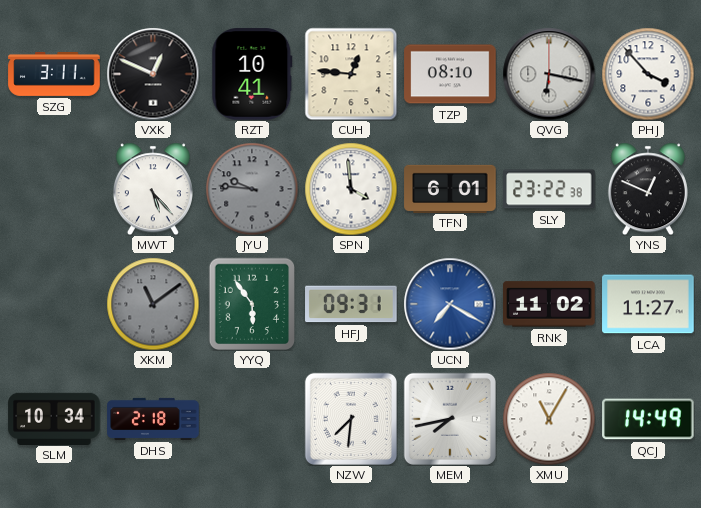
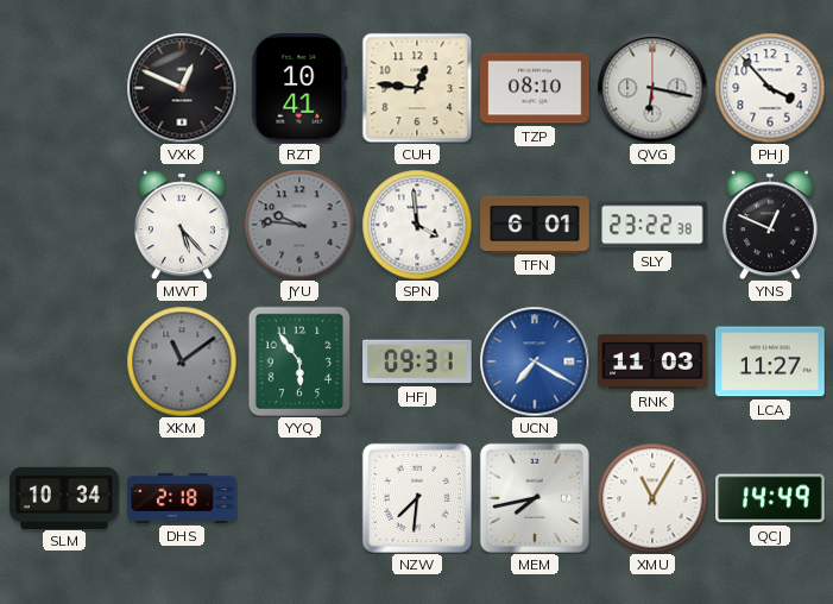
SZG: 3:11 -> none
RNK: 11:02 -> 11:03
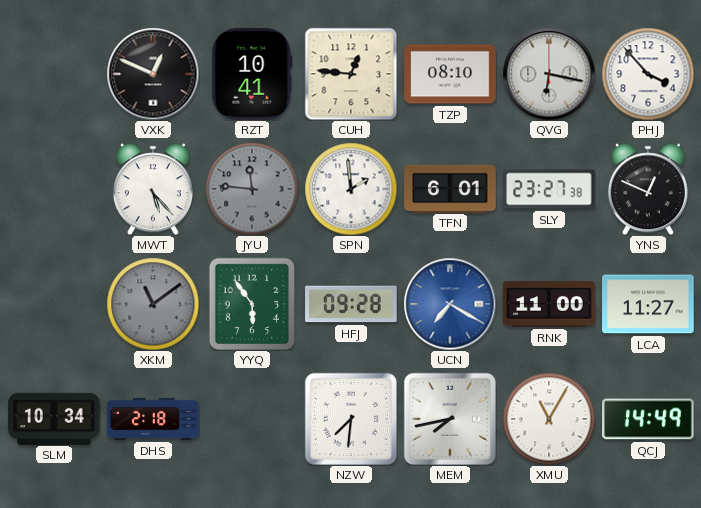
JYU: 9:46 -> 11:46
SPN: 3:59 -> 1:59
SLY: 23:22 -> 23:27
HFJ: 09:31 -> 09:28
RNK: 11:03 -> 11:00
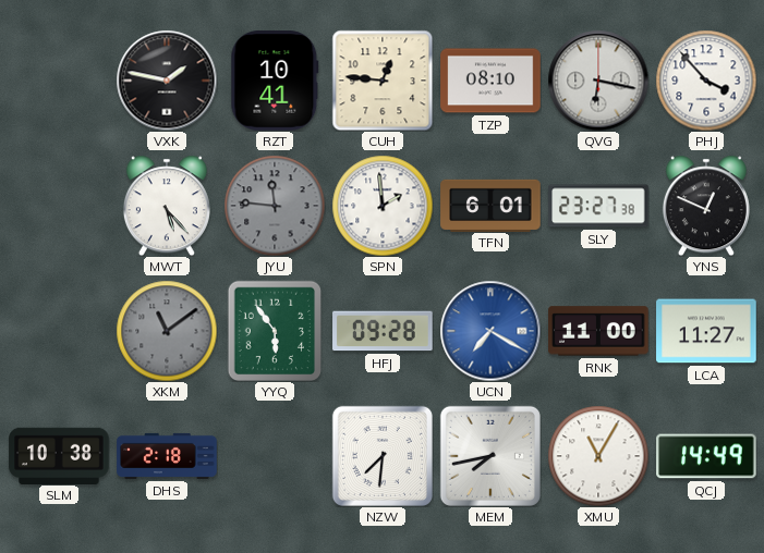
VXK: 12:49 -> 1:47
SLM: 10:34 -> 10:38
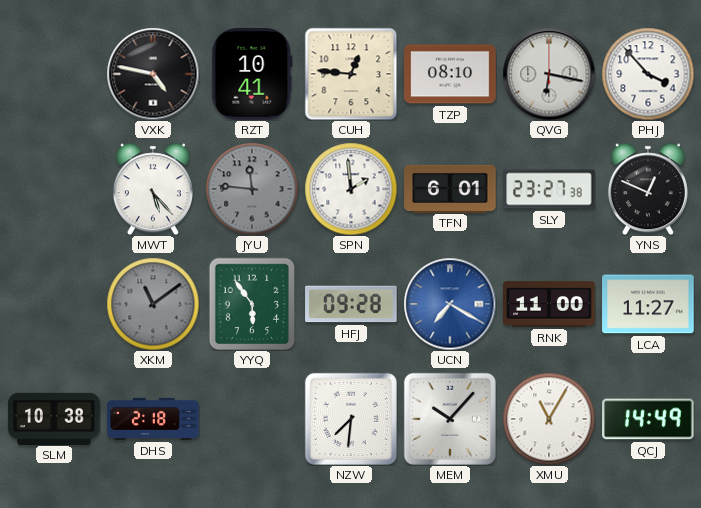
VXK: 1:47 -> 4:47
MEM: 7:43 -> 10:07
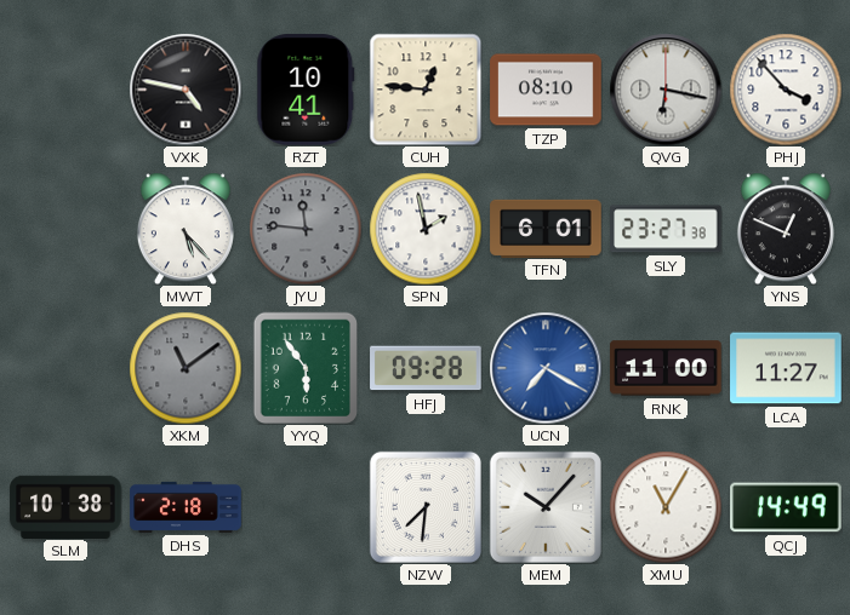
SPN: 1:59 -> 1:58
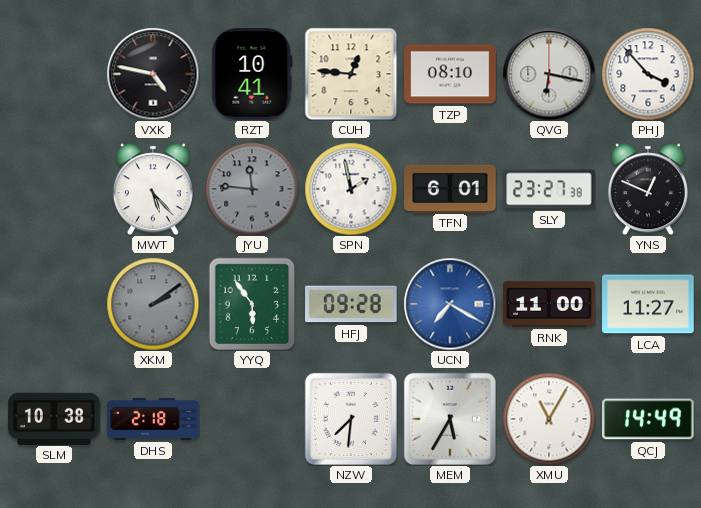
XKM: 11:09 -> 2:09
MEM: 10:07 -> 5:35
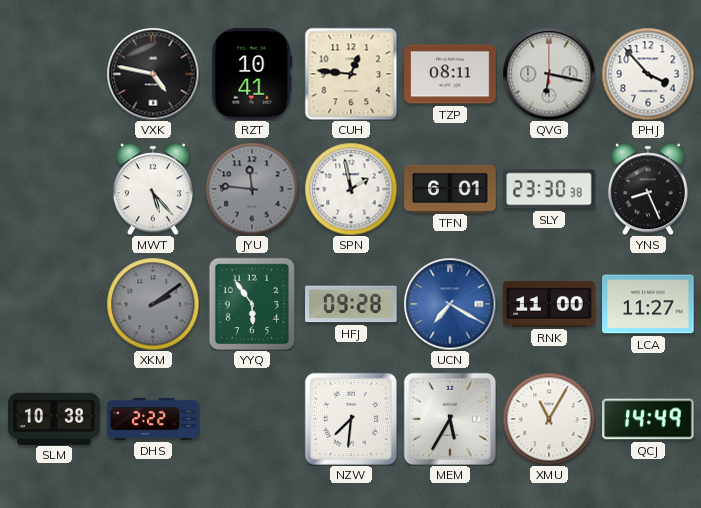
TZP: 08:10 -> 08:11
SLY: 23:27 -> 23:30
YNS: 12:49 -> 8:26
DHS: 2:18 -> 2:22
